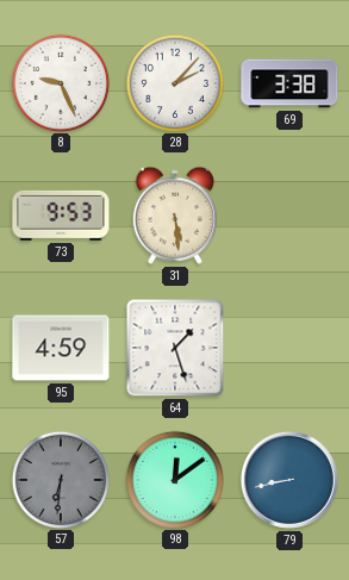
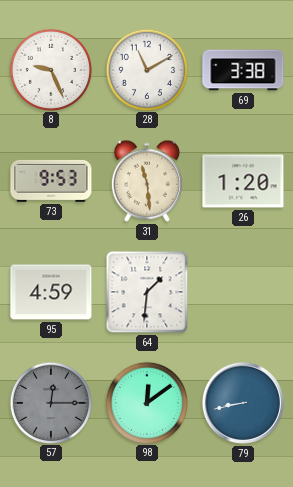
28: 2:07 -> 11:10
31: 5:29 -> 11:29
26: none -> 1:20
64: 1:27 -> 1:31
57: 6:31 -> 12:15
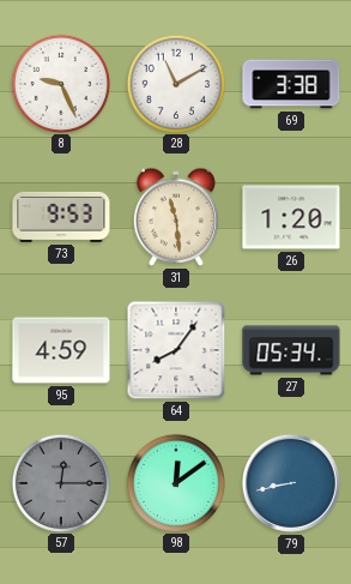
64: 1:31 -> 8:06
27: none -> 05:34
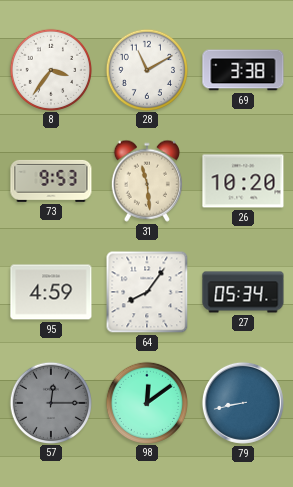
8: 9:26 -> 3:36
26: 1:20 -> 10:20
